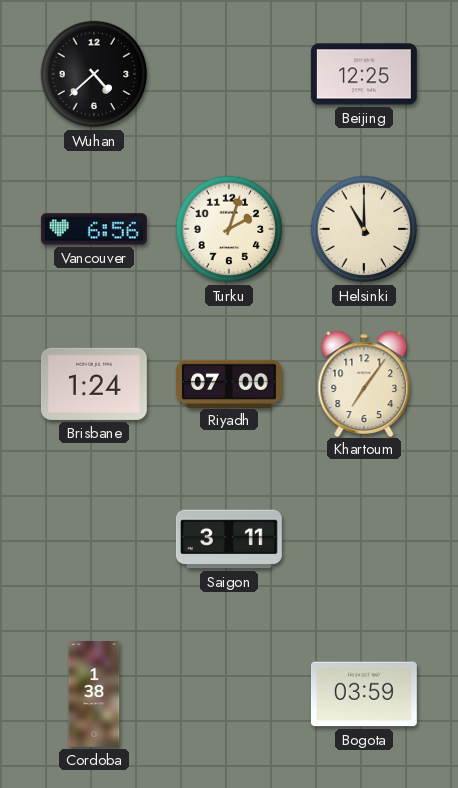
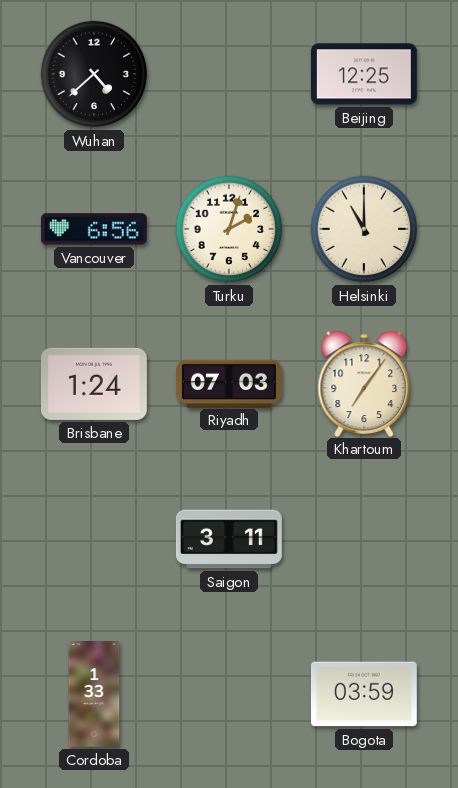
Riyadh: 07:00 -> 07:03
Cordoba: 1:38 -> 1:33
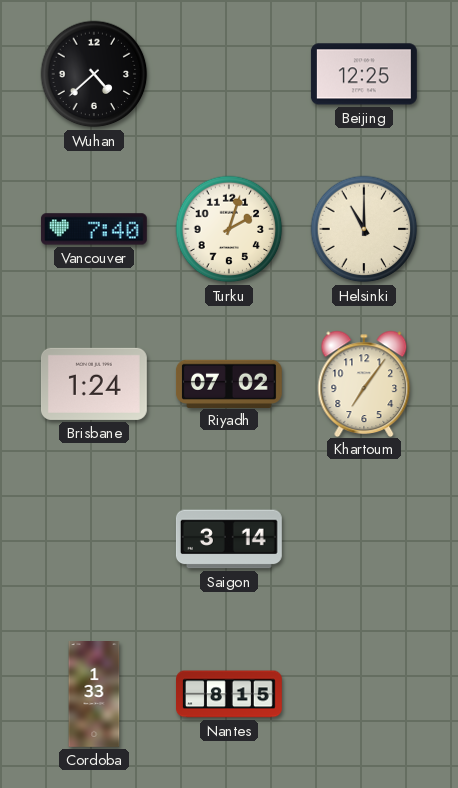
Vancouver: 6:56 -> 7:40
Riyadh: 07:03 -> 07:02
Saigon: 3:11 -> 3:14
Nantes: none -> 8:15
Bogota: 03:59 -> none
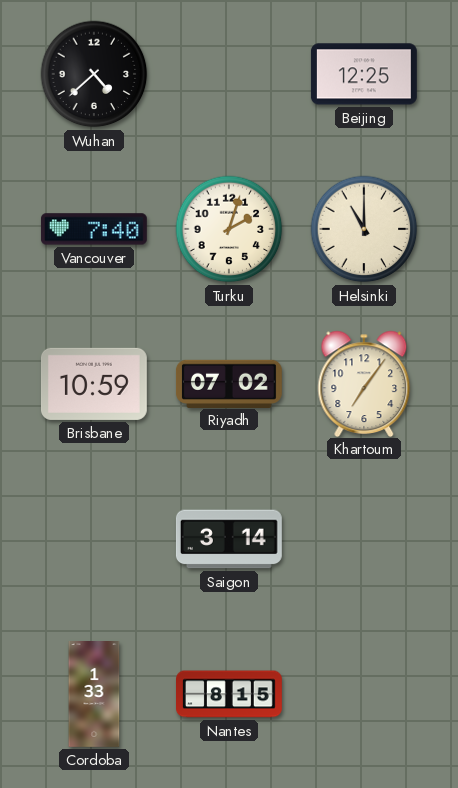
Brisbane: 1:24 -> 10:59
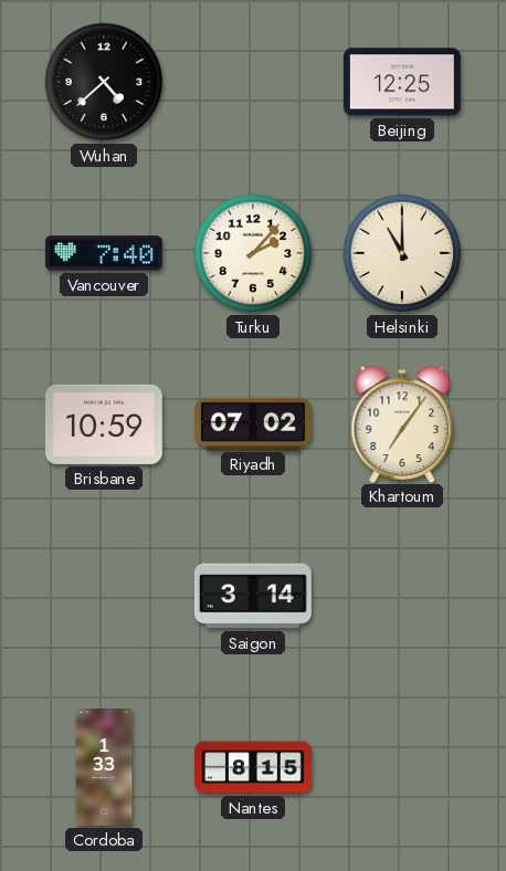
Turku: 2:03 -> 2:07
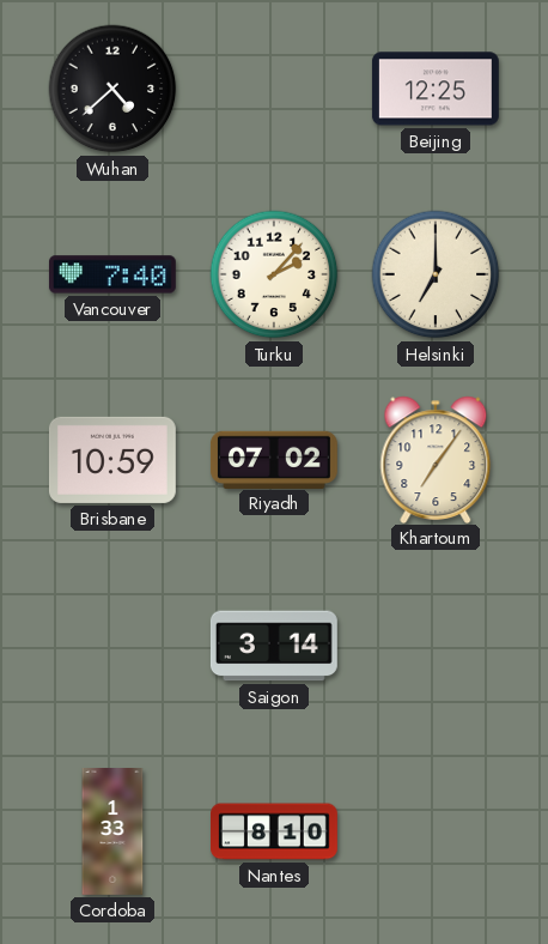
Helsinki: 11:00 -> 7:00
Nantes: 8:15 -> 8:10
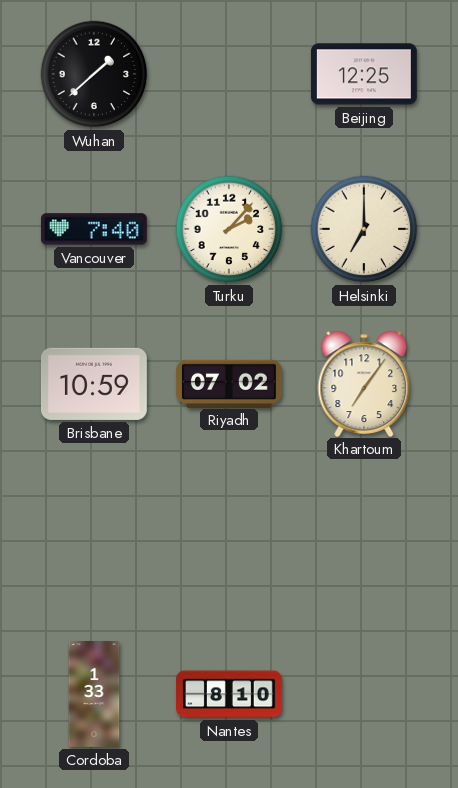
Wuhan: 4:38 -> 1:38
Saigon: 3:14 -> none
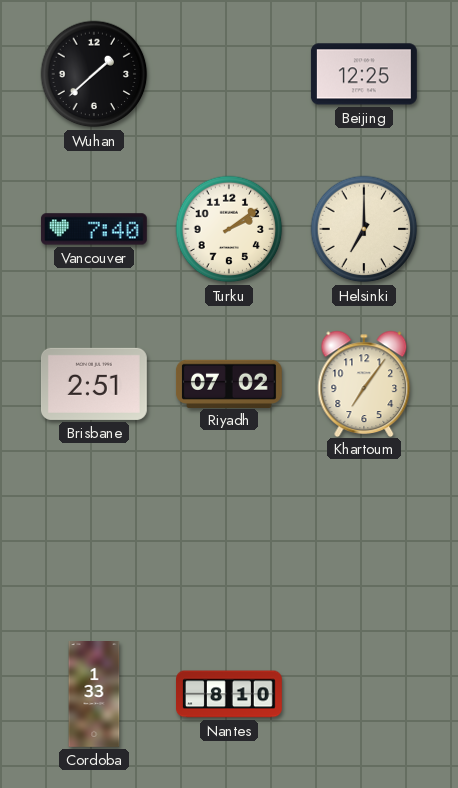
Turku: 2:07 -> 2:09
Brisbane: 10:59 -> 2:51
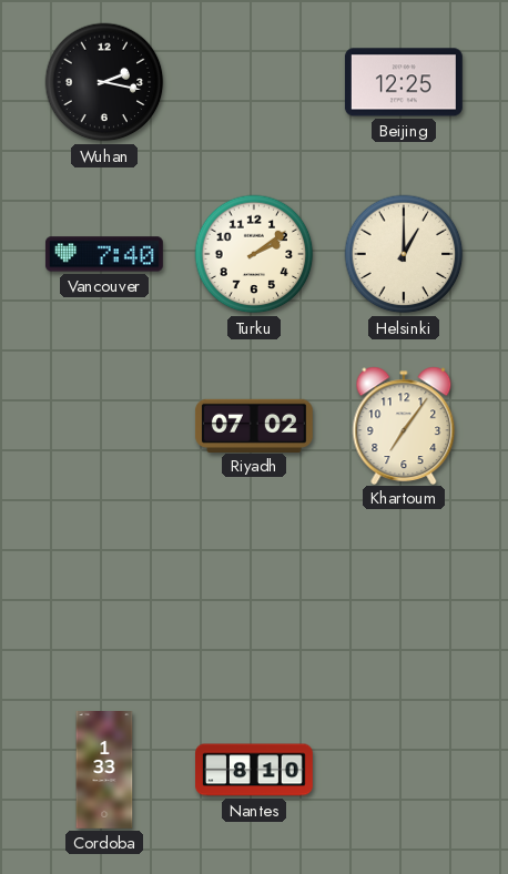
Wuhan: 1:38 -> 2:17
Helsinki: 7:00 -> 1:00
Brisbane: 2:51 -> none
